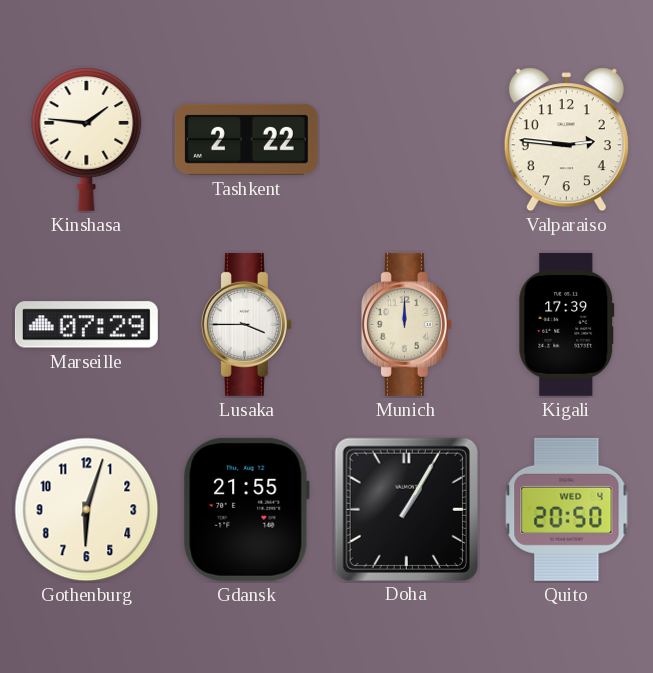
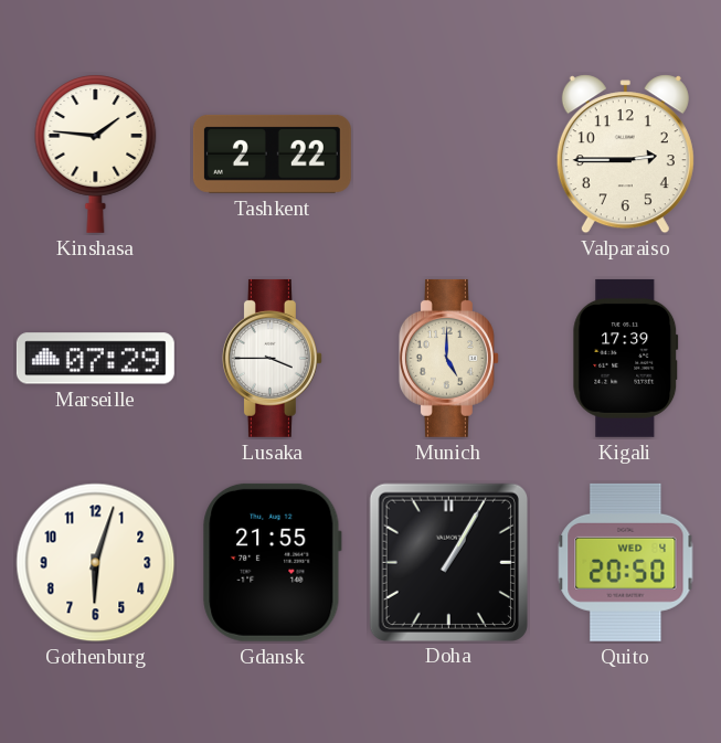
Valparaiso: 2:46 -> 2:45
Munich: 12:00 -> 5:00
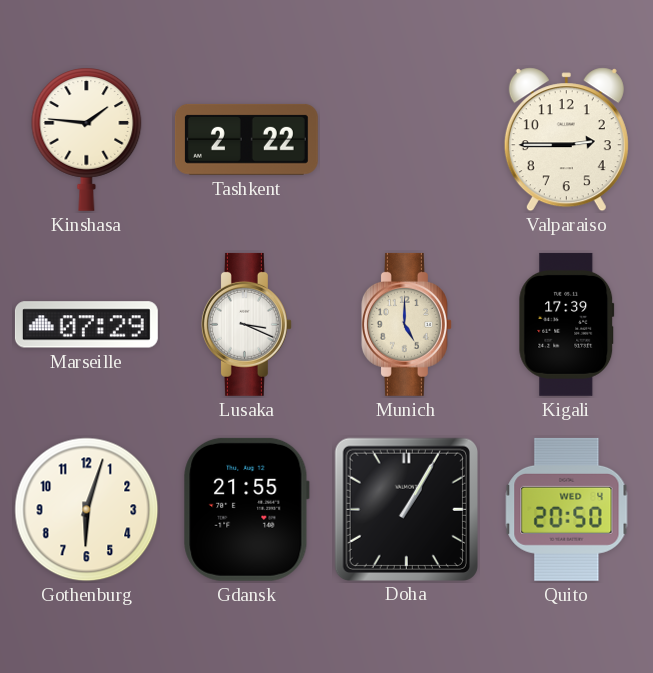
Lusaka: 3:45 -> 3:19
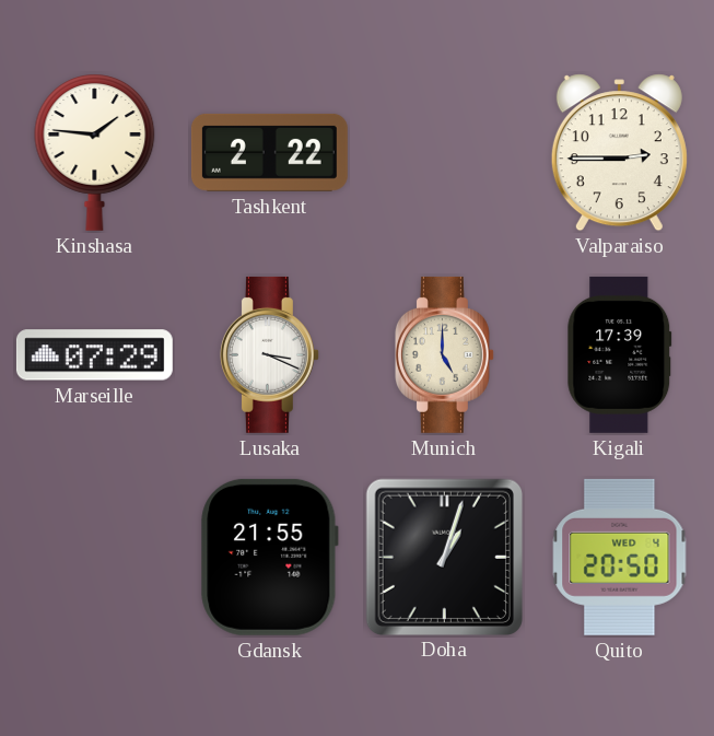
Gothenburg: 6:03 -> none
Doha: 1:05 -> 1:03
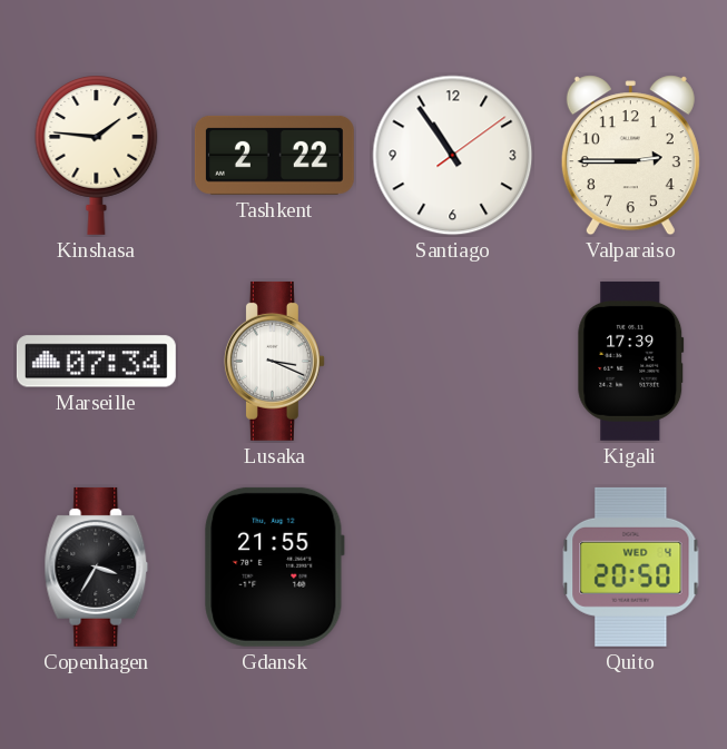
Santiago: none -> 10:54
Marseille: 07:29 -> 07:34
Munich: 5:00 -> none
Copenhagen: none -> 3:35
Doha: 1:03 -> none
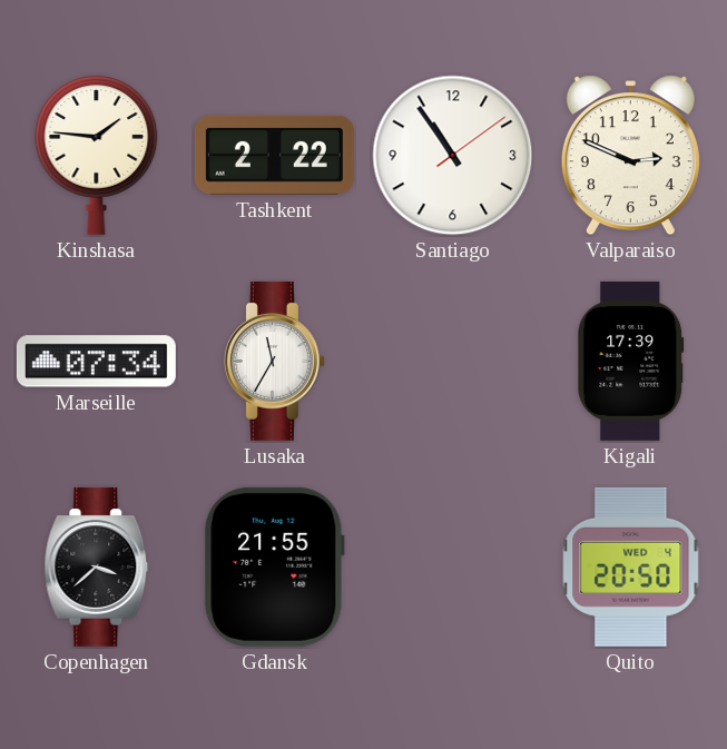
Valparaiso: 2:45 -> 2:49
Lusaka: 3:19 -> 11:35
Copenhagen: 3:35 -> 3:38
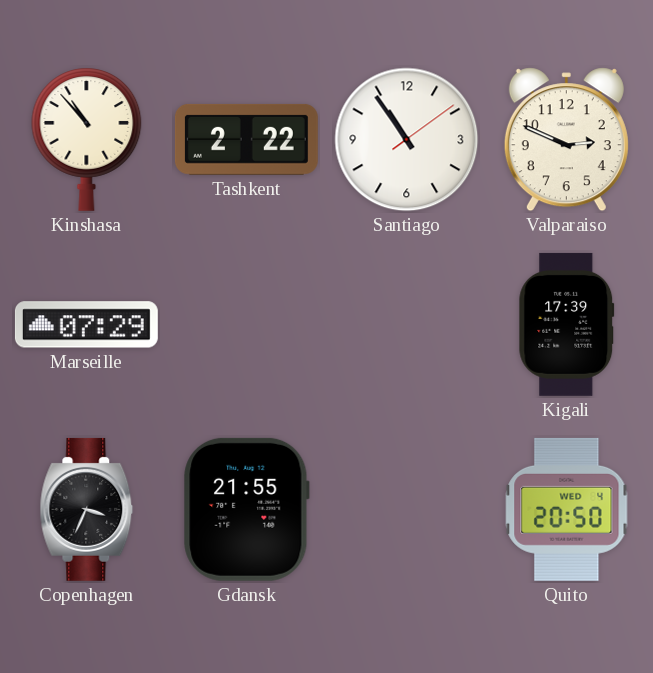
Kinshasa: 1:46 -> 10:53
Marseille: 07:34 -> 07:29
Lusaka: 11:35 -> none
Copenhagen: 3:38 -> 3:34
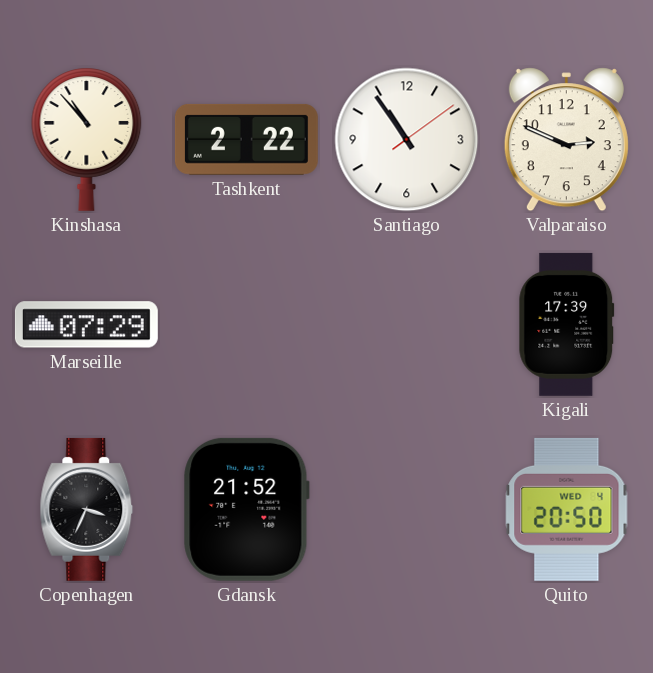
Gdansk: 21:55 -> 21:52
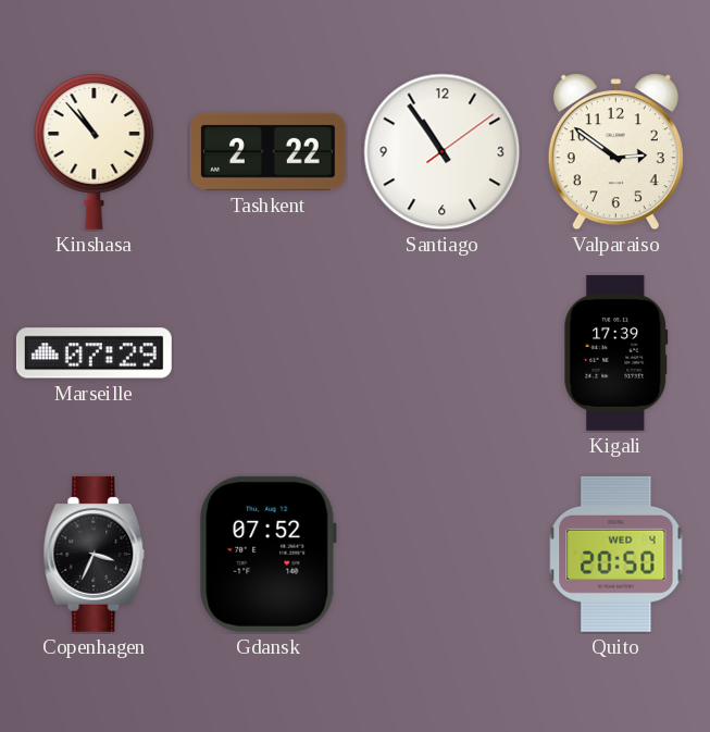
Valparaiso: 2:49 -> 2:51
Gdansk: 21:52 -> 07:52
